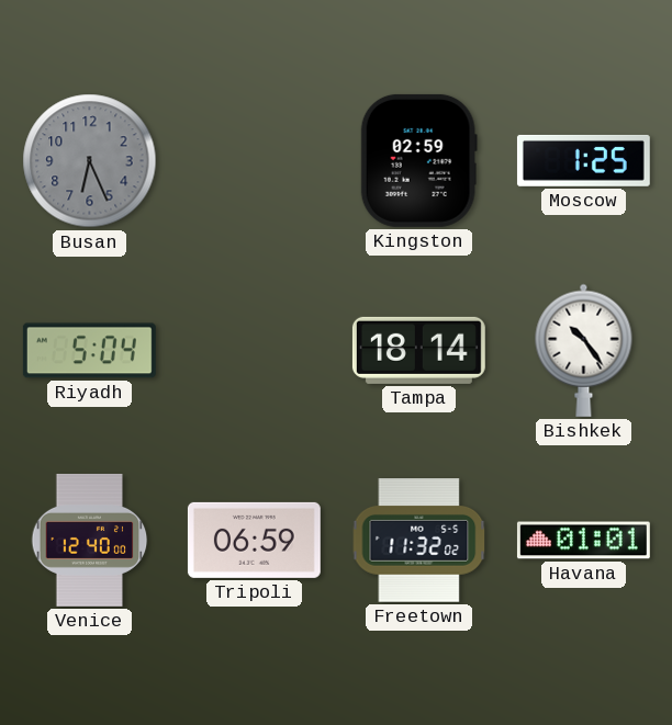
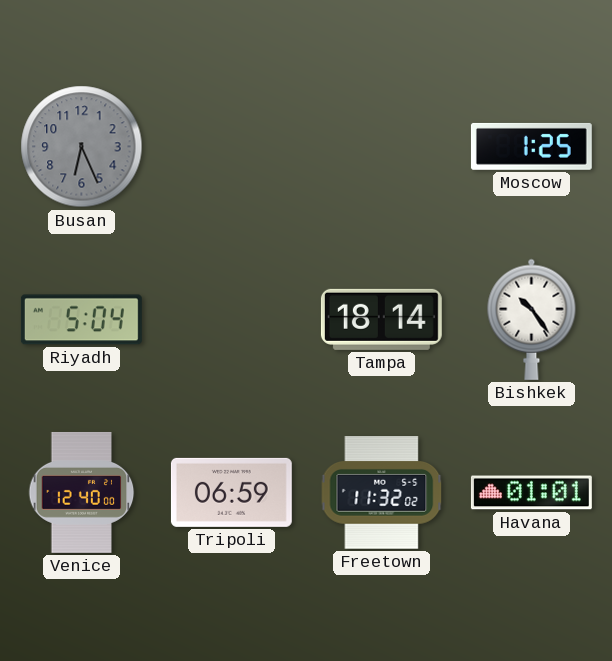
Kingston: 02:59 -> none
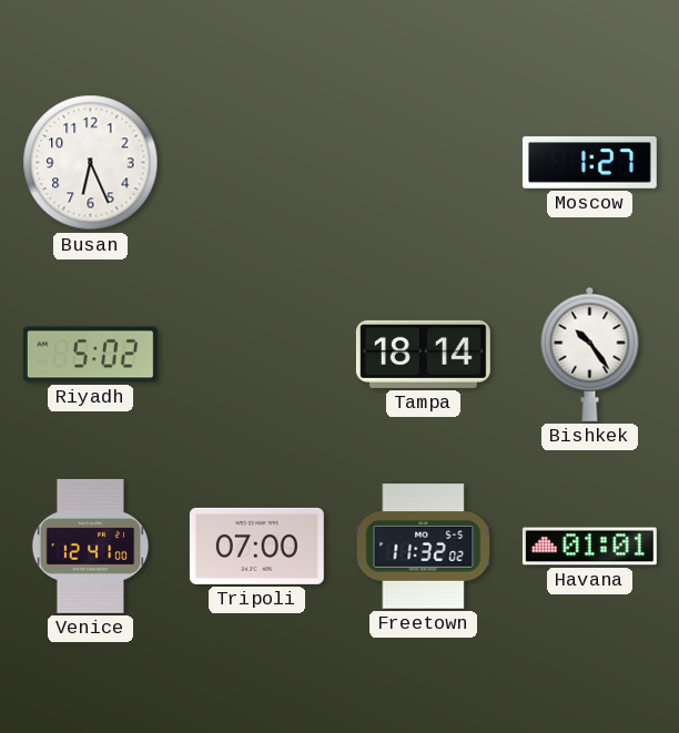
Busan dial: grey -> white
Moscow: 1:25 -> 1:27
Riyadh: 5:04 -> 5:02
Venice: 12:40 -> 12:41
Tripoli: 06:59 -> 07:00
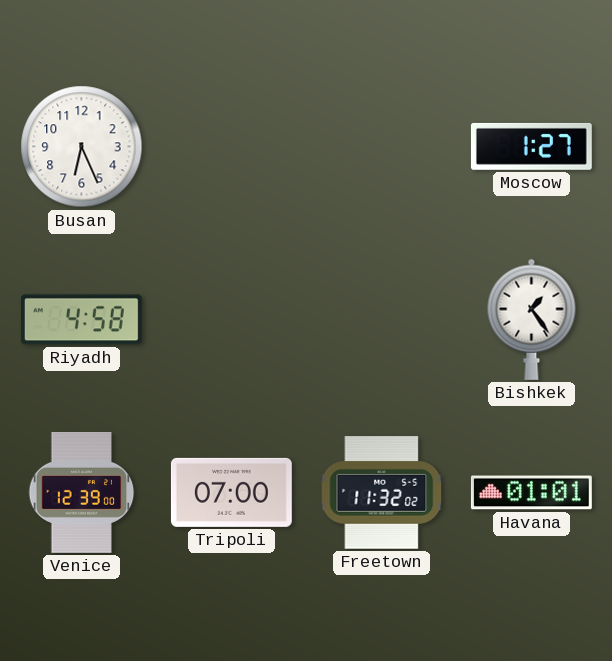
Riyadh: 5:02 -> 4:58
Tampa: 18:14 -> none
Bishkek: 10:24 -> 1:24
Venice: 12:41 -> 12:39
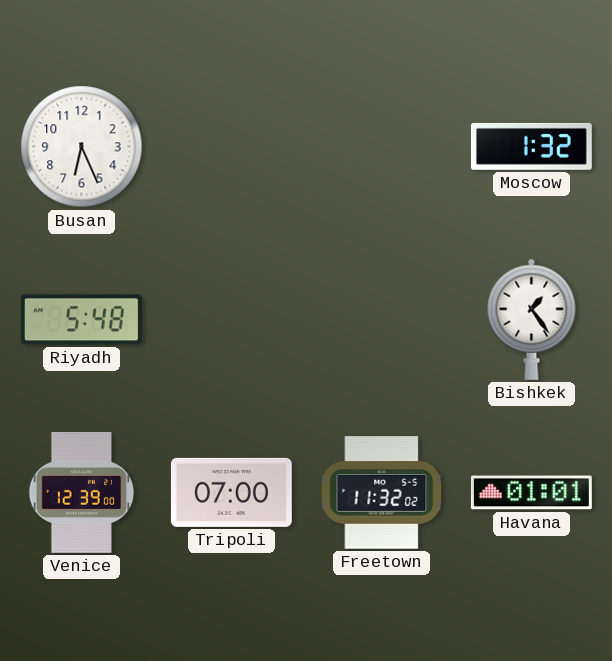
Moscow: 1:27 -> 1:32
Riyadh: 4:58 -> 5:48
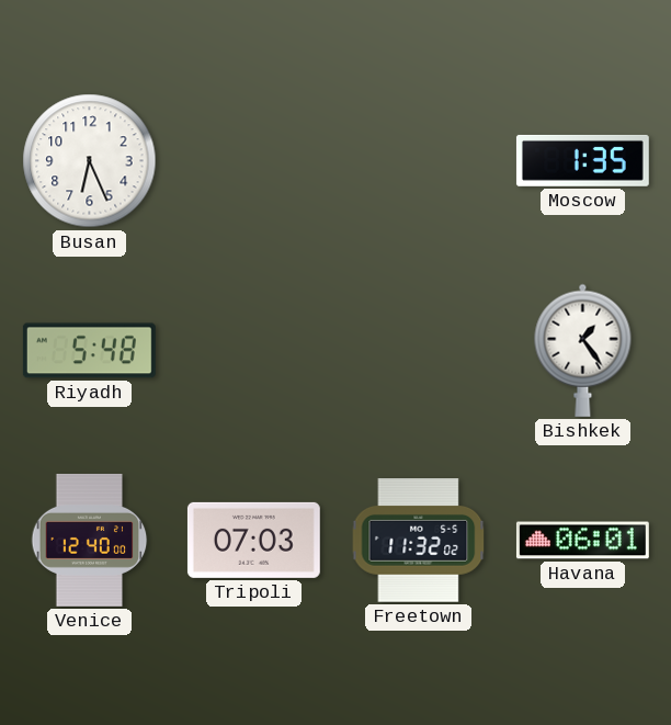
Moscow: 1:32 -> 1:35
Venice: 12:39 -> 12:40
Tripoli: 07:00 -> 07:03
Havana: 01:01 -> 06:01
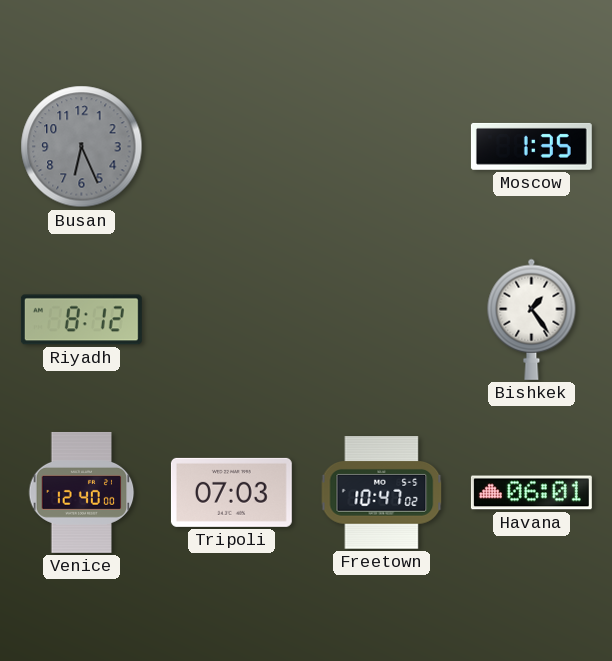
Busan dial: white -> grey
Riyadh: 5:48 -> 8:12
Freetown: 11:32 -> 10:47
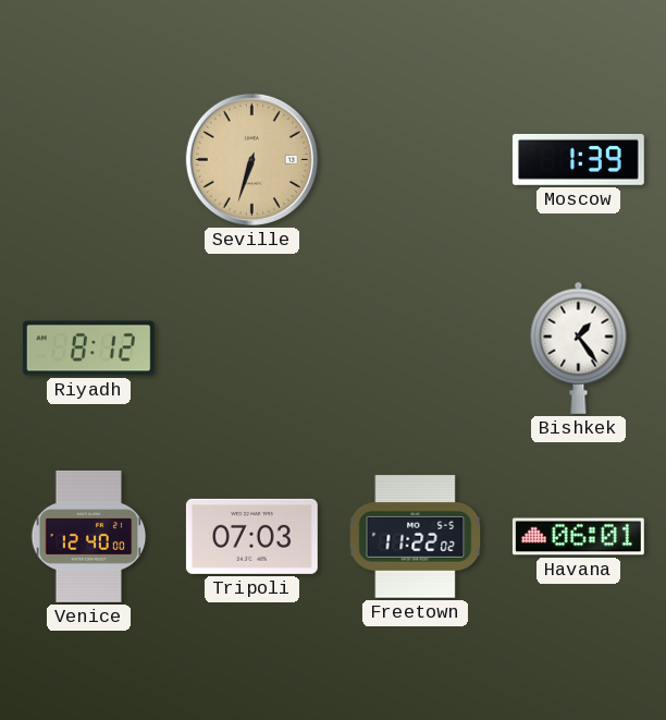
Busan: 6:26 -> none
Seville: none -> 6:33
Moscow: 1:35 -> 1:39
Freetown: 10:47 -> 11:22
